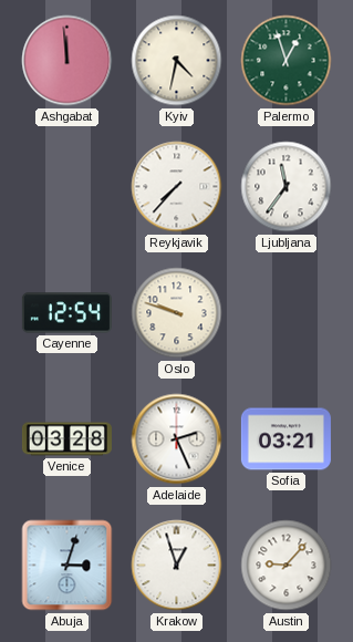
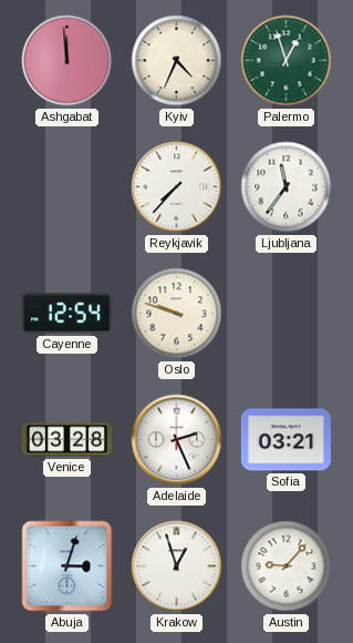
Kyiv: 4:32 -> 4:34
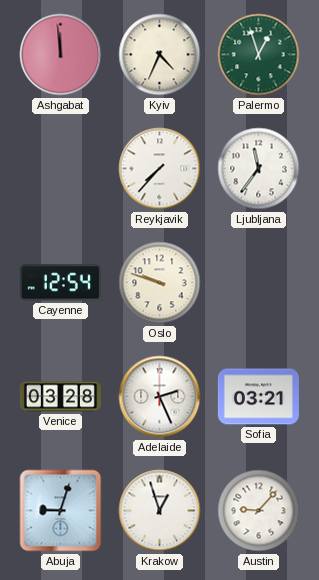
Abuja: 3:03 -> 9:03
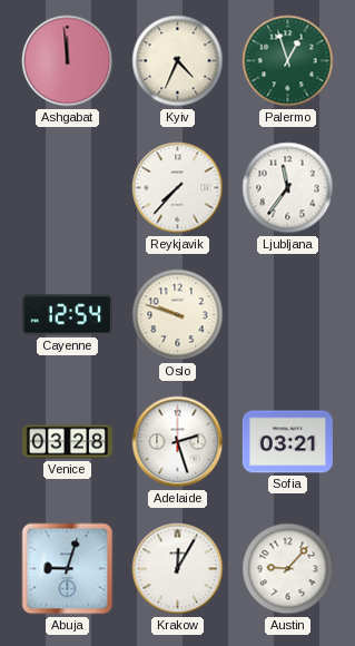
Adelaide: 2:26 -> 2:27
Krakow: 12:57 -> 12:05
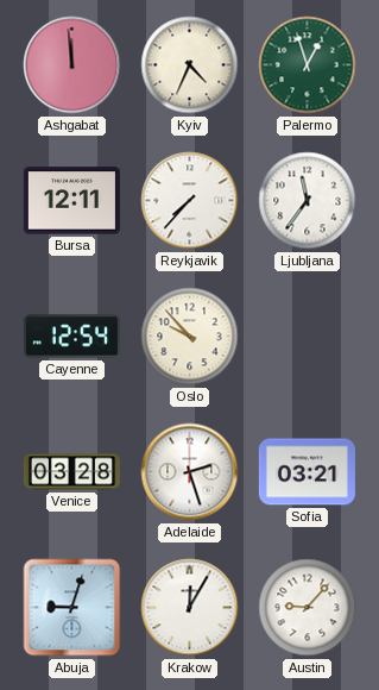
Bursa: none -> 12:11
Oslo: 9:48 -> 9:53
